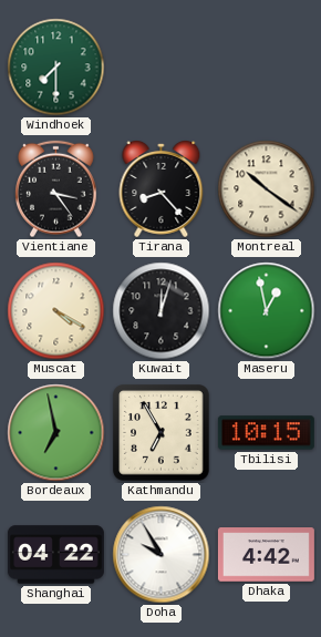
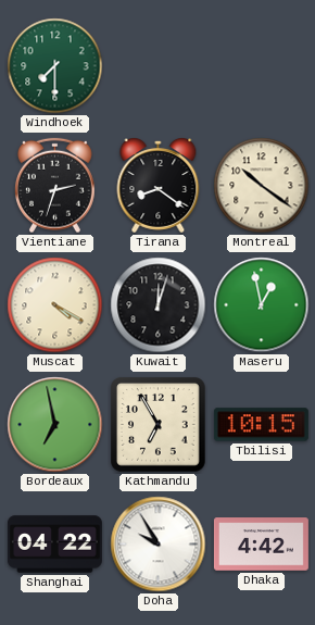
Vientiane: 3:24 -> 2:33
Tirana: 8:23 -> 8:21
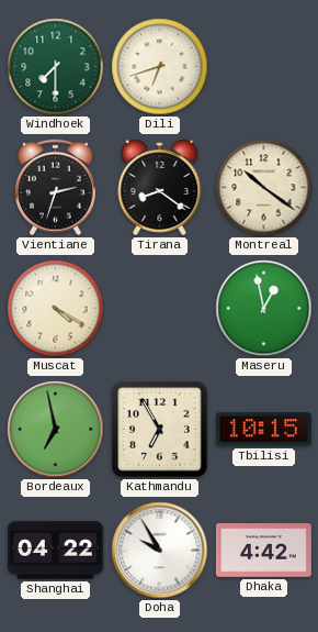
Dili: none -> 6:42
Kuwait: 12:03 -> none
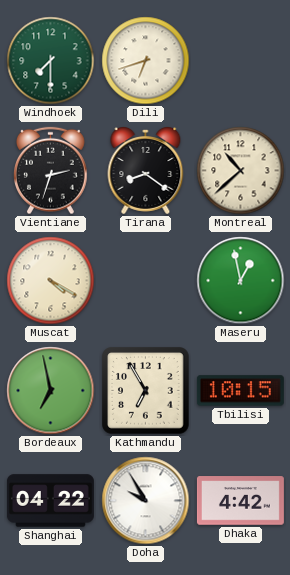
Montreal: 10:21 -> 10:38
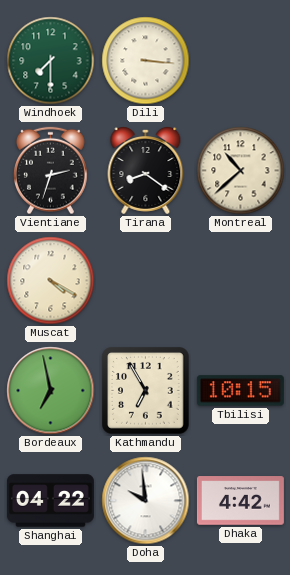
Dili: 6:42 -> 3:16
Maseru: 12:58 -> none
Doha: 9:55 -> 9:59
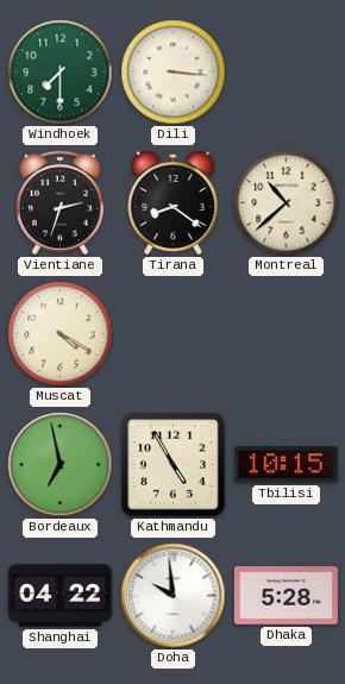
Kathmandu: 6:55 -> 4:55
Dhaka: 4:42 -> 5:28
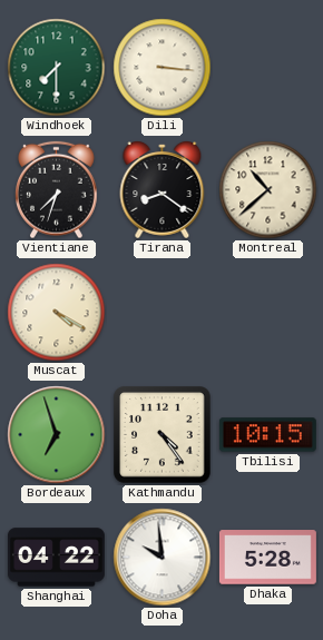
Vientiane: 2:33 -> 7:33
Bordeaux: 6:58 -> 6:57
Kathmandu: 4:55 -> 4:24
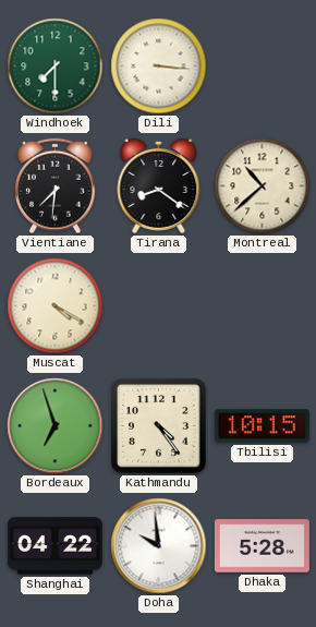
Vientiane: 7:33 -> 7:31
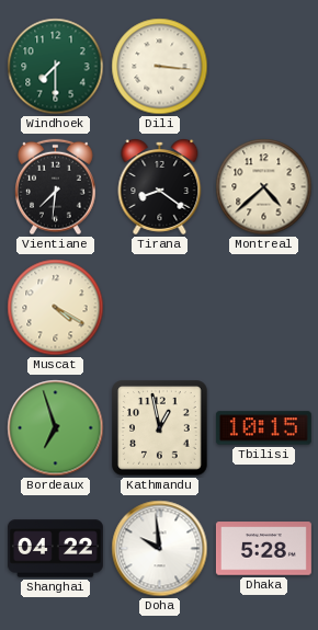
Montreal: 10:38 -> 4:38
Kathmandu: 4:24 -> 12:58
